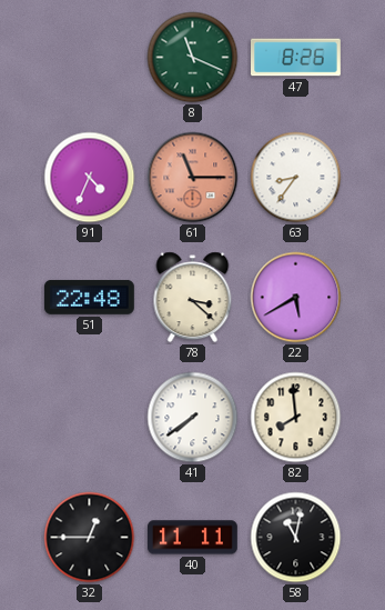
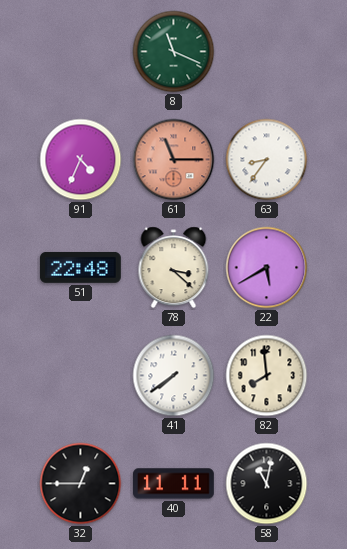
47: 8:26 -> none
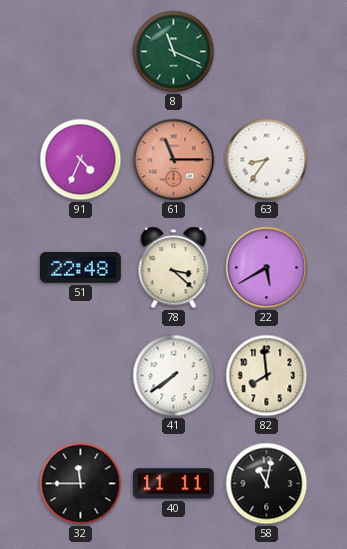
32: 12:45 -> 11:45
